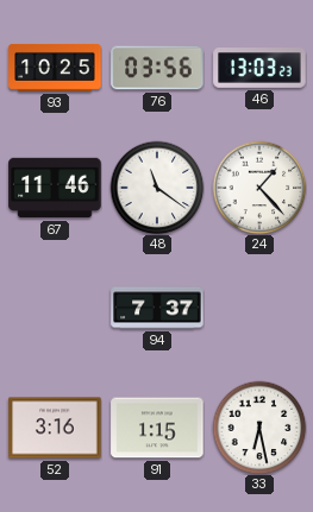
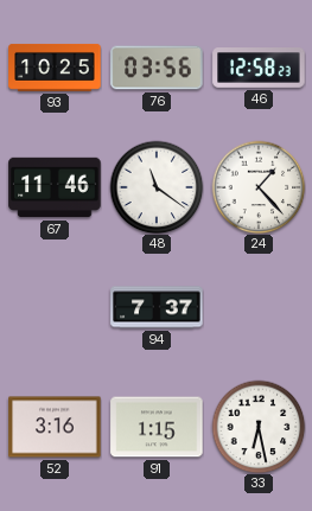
46: 13:03 -> 12:58
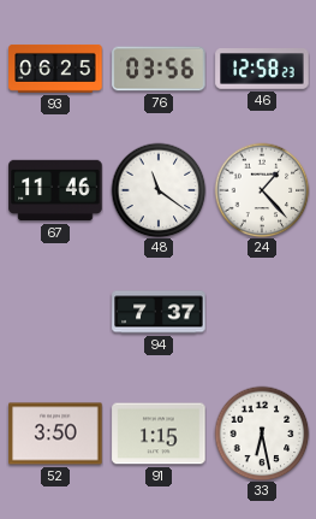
93: 10:25 -> 06:25
52: 3:16 -> 3:50
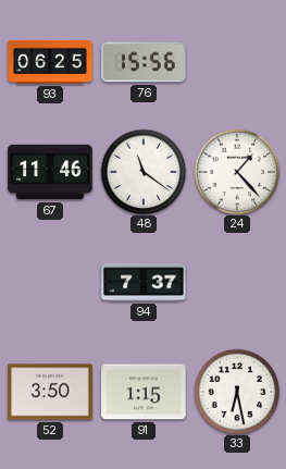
76: 03:56 -> 15:56
46: 12:58 -> none
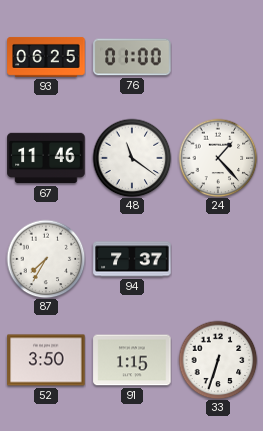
76: 15:56 -> 01:00
87: none -> 7:35
33: 6:28 -> 6:33
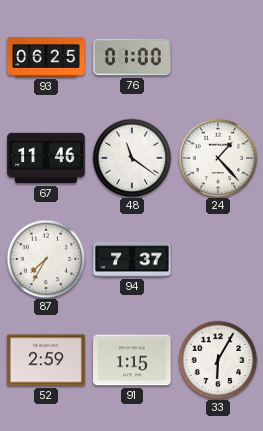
52: 3:50 -> 2:59
33: 6:33 -> 6:05
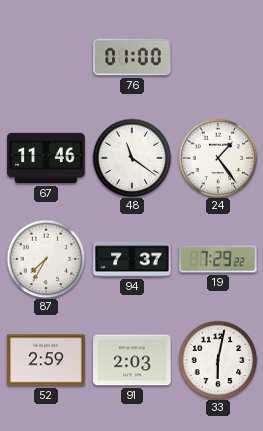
93: 06:25 -> none
24: 1:23 -> 1:24
19: none -> 7:29
91: 1:15 -> 2:03
33: 6:05 -> 6:02
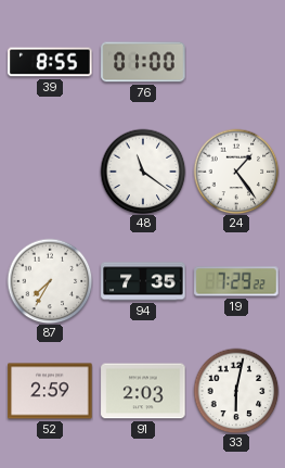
39: none -> 8:55
67: 11:46 -> none
94: 7:37 -> 7:35
